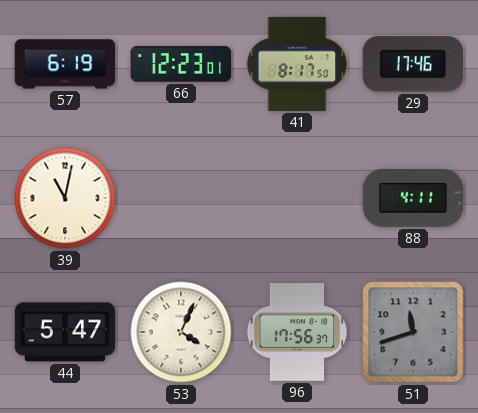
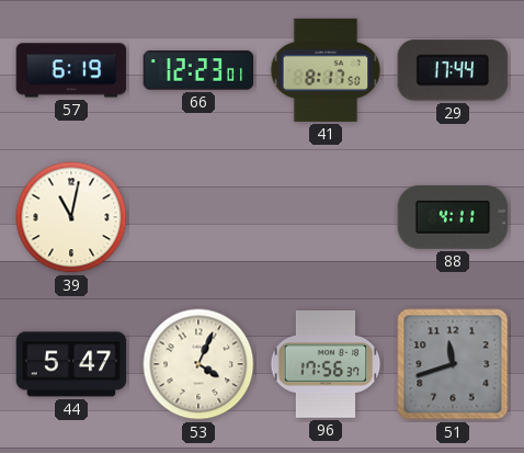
29: 17:46 -> 17:44
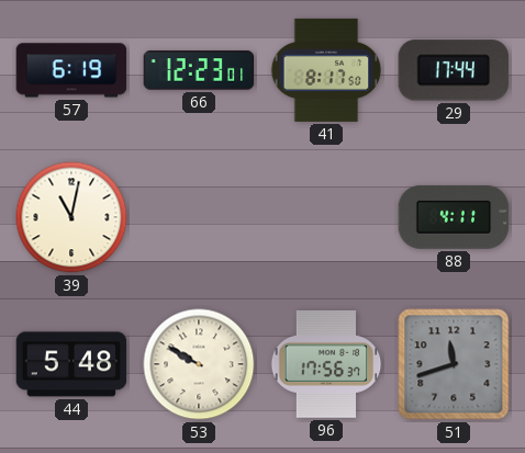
44: 5:47 -> 5:48
53: 4:04 -> 9:50
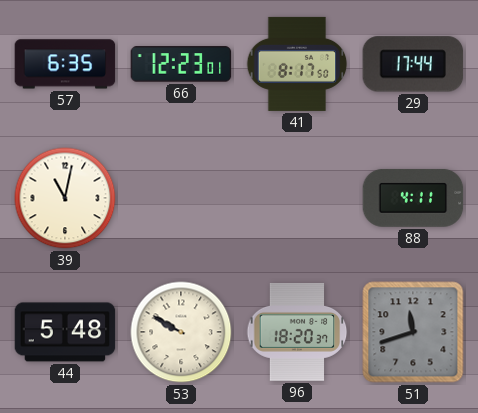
57: 6:19 -> 6:35
96: 17:56 -> 18:20
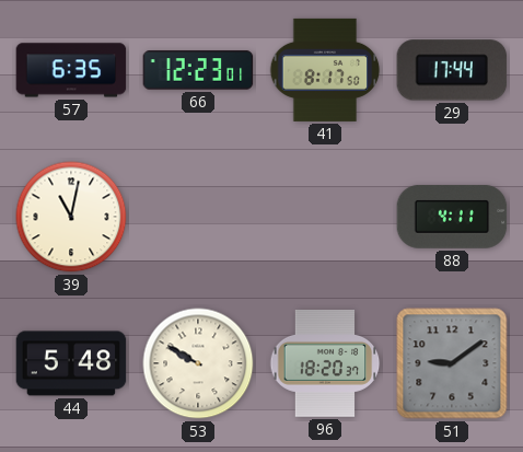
51: 11:42 -> 9:09
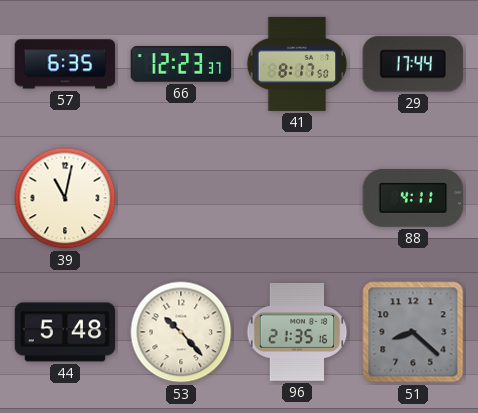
66: 12:23:01 -> 12:23:37
53: 9:50 -> 10:23
96: 18:20 -> 21:35
51: 9:09 -> 8:22
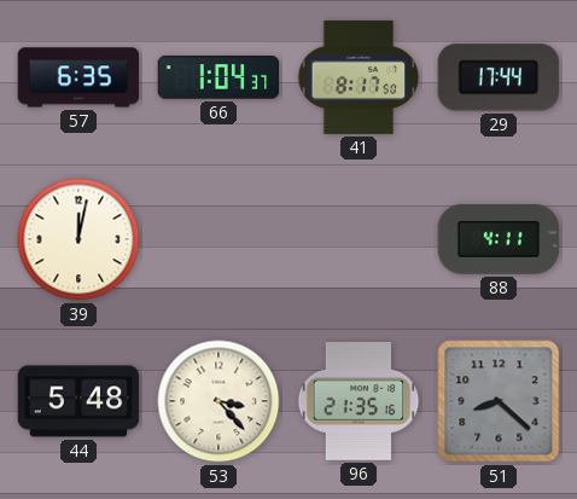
66: 12:23 -> 1:04
39: 11:02 -> 12:02
53: 10:23 -> 3:23
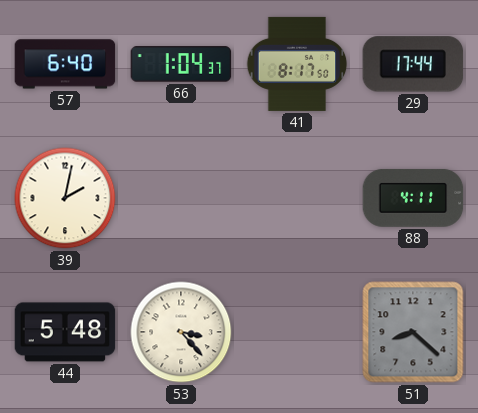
57: 6:35 -> 6:40
39: 12:02 -> 2:02
96: 21:35 -> none
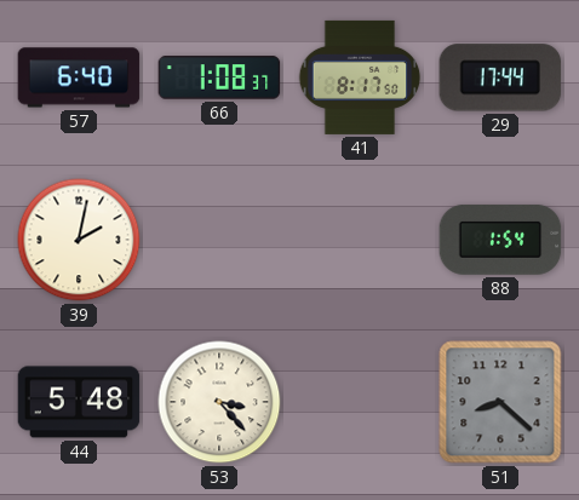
66: 1:04 -> 1:08
88: 4:11 -> 1:54
